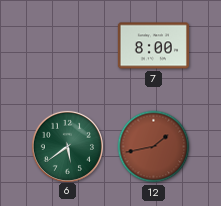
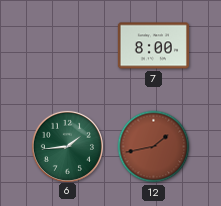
6: 5:39 -> 1:44
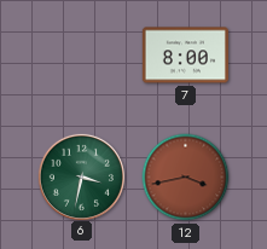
6: 1:44 -> 3:32
12: 1:43 -> 3:43
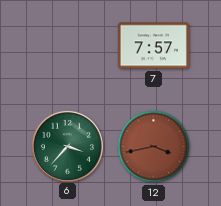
7: 8:00 -> 7:57
6: 3:32 -> 3:37
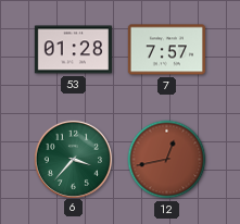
53: none -> 01:28
12: 3:43 -> 12:43
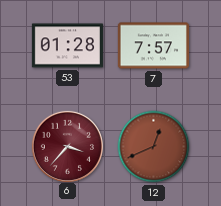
6 dial: green -> burgundy
12: 12:43 -> 12:41
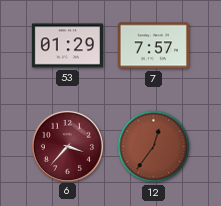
53: 01:28 -> 01:29
12: 12:41 -> 12:36
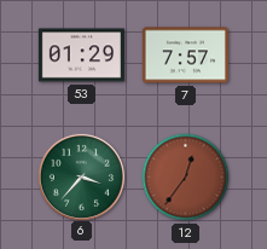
6 dial: burgundy -> green
